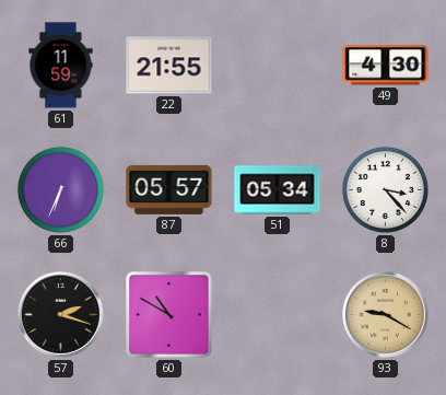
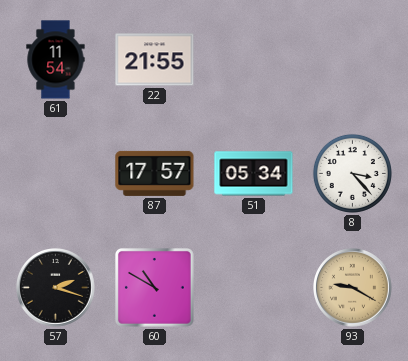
61: 11:59 -> 11:54
49: 4:30 -> none
66: 6:34 -> none
87: 05:57 -> 17:57
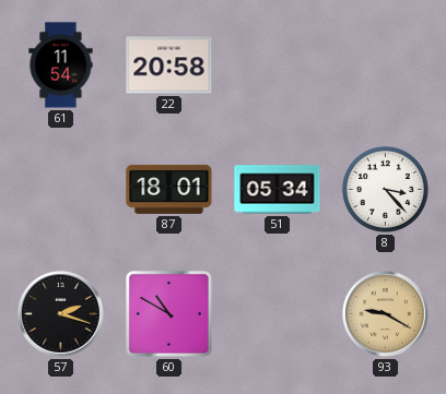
22: 21:55 -> 20:58
87: 17:57 -> 18:01
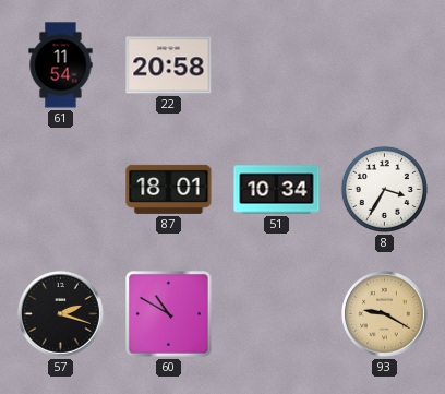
51: 05:34 -> 10:34
8: 3:23 -> 3:35
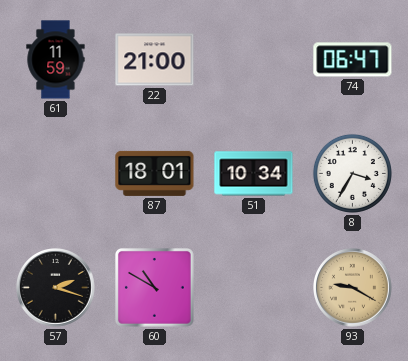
61: 11:54 -> 11:59
22: 20:58 -> 21:00
74: none -> 06:47
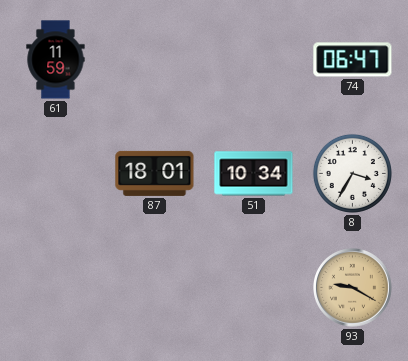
22: 21:00 -> none
57: 2:18 -> none
60: 10:50 -> none
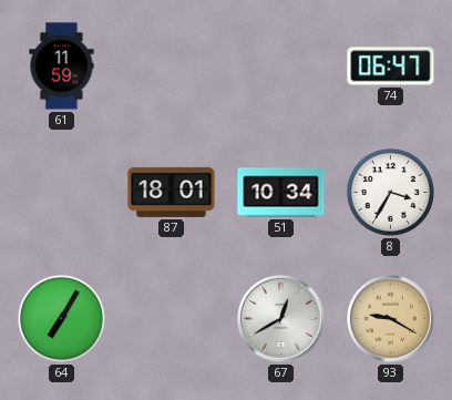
64: none -> 7:05
67: none -> 12:40
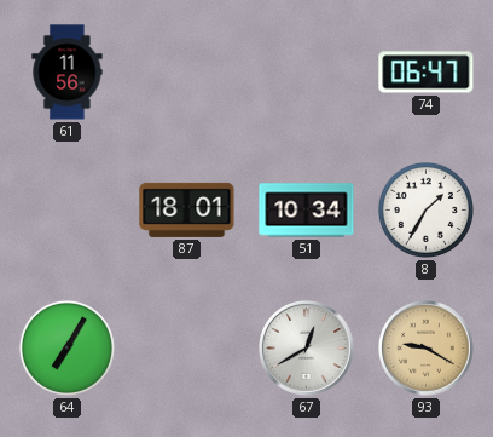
61: 11:59 -> 11:56
8: 3:35 -> 1:35
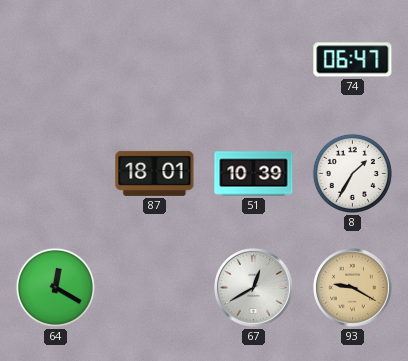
61: 11:56 -> none
51: 10:34 -> 10:39
64: 7:05 -> 12:20
